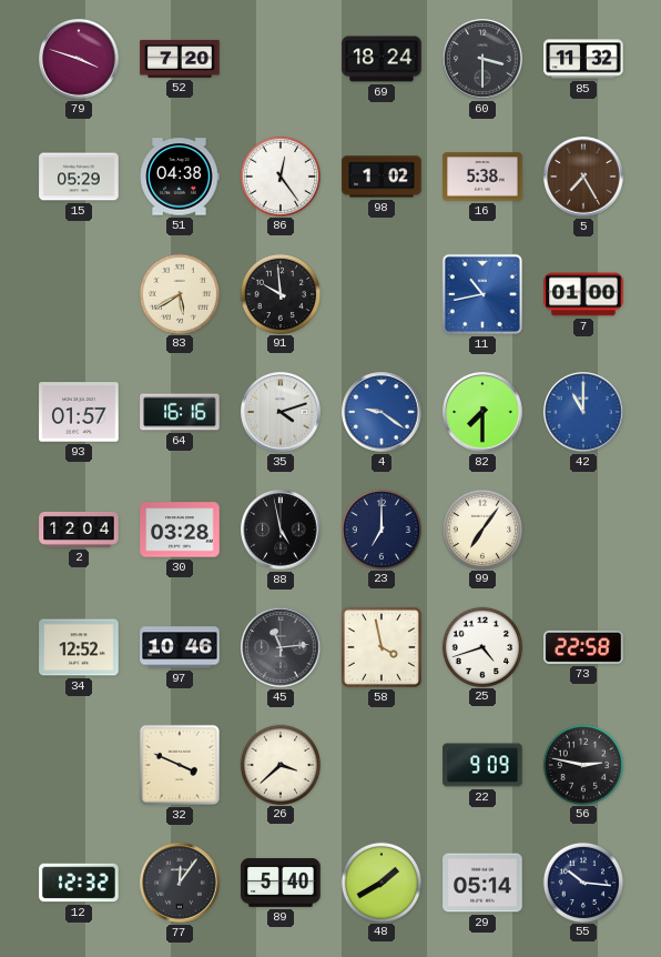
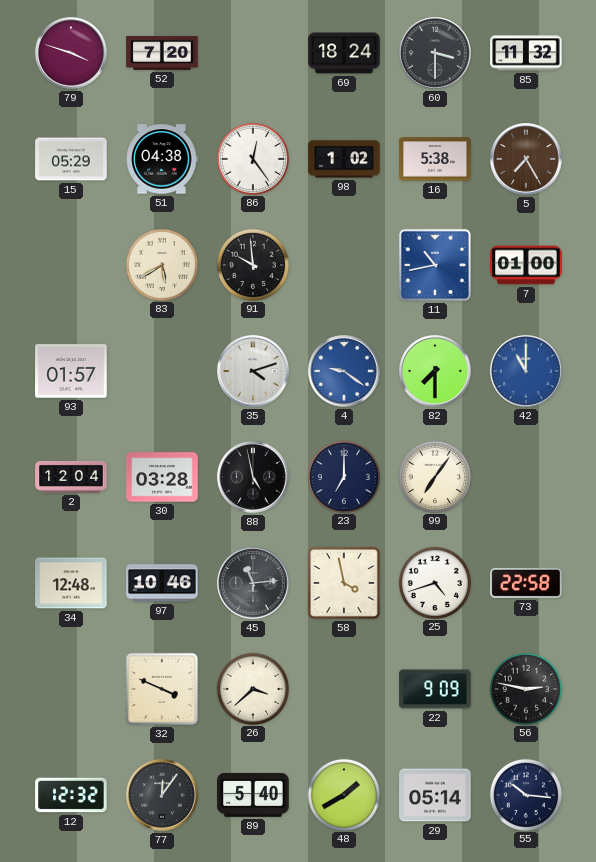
64: 16:16 -> none
34: 12:52 -> 12:48
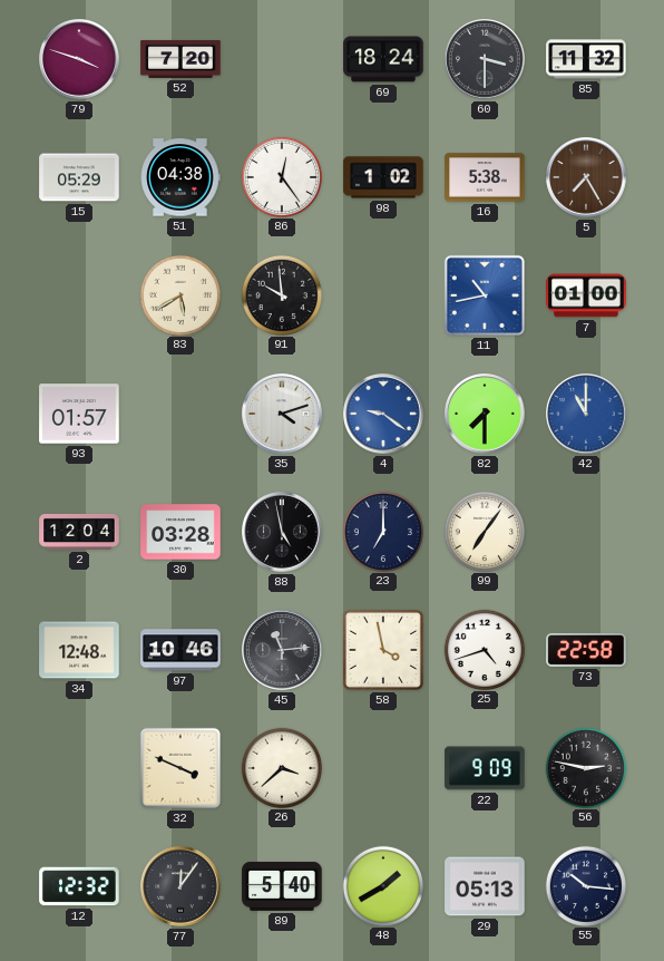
29: 05:14 -> 05:13
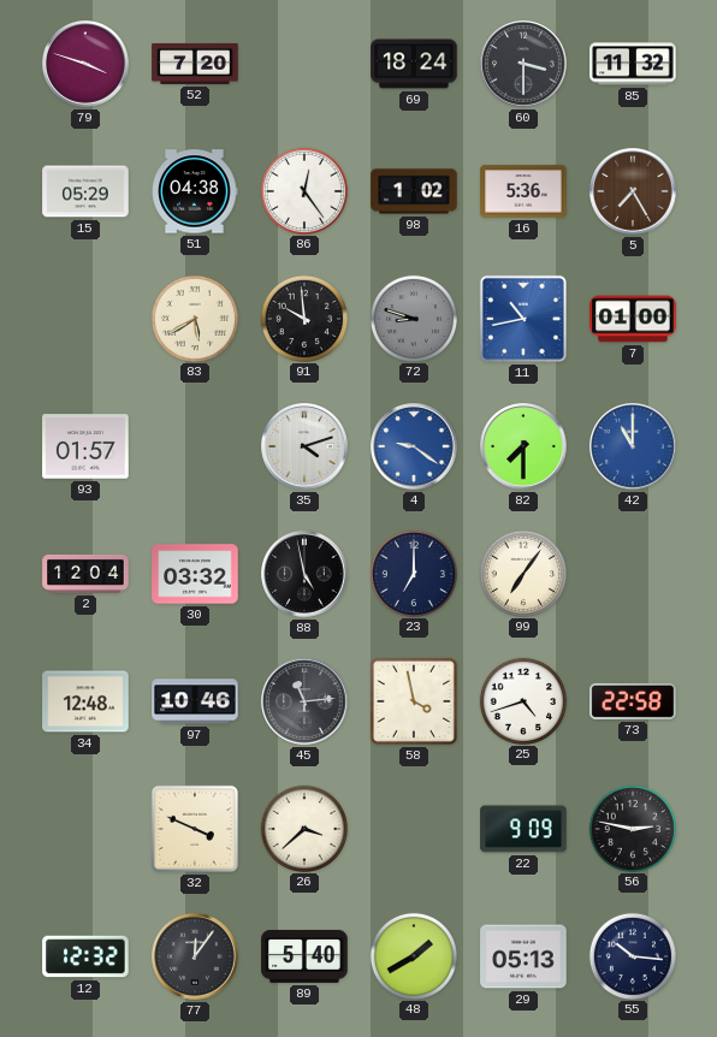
16: 5:38 -> 5:36
72: none -> 8:48
30: 03:28 -> 03:32
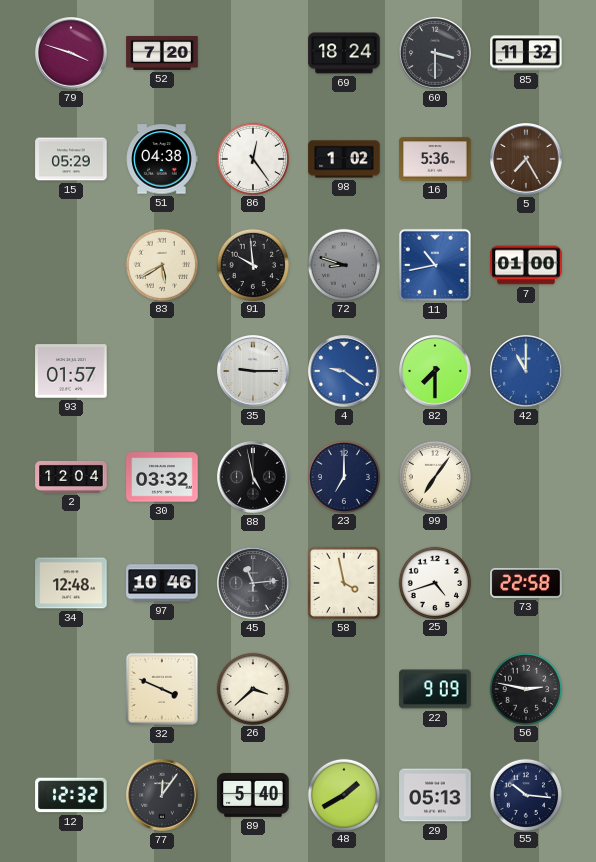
35: 4:12 -> 9:15
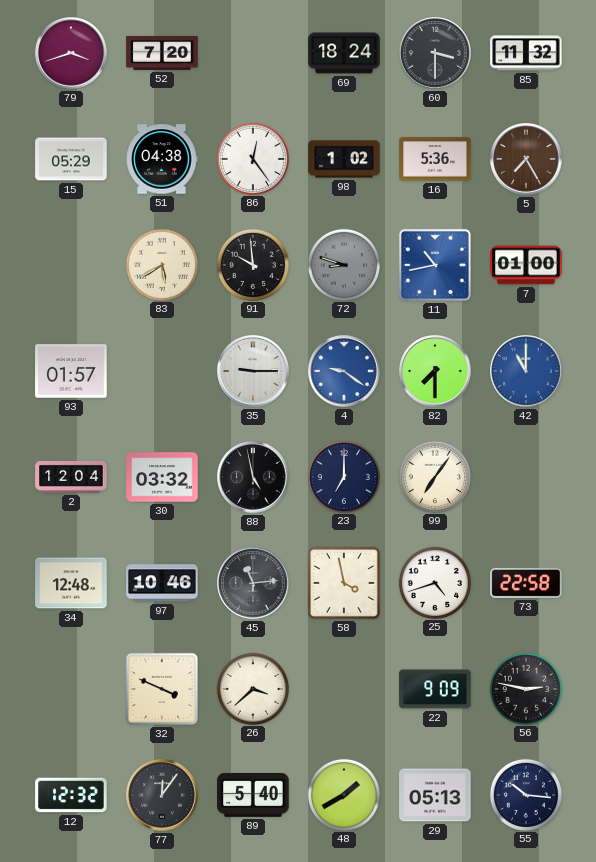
79: 3:48 -> 3:42
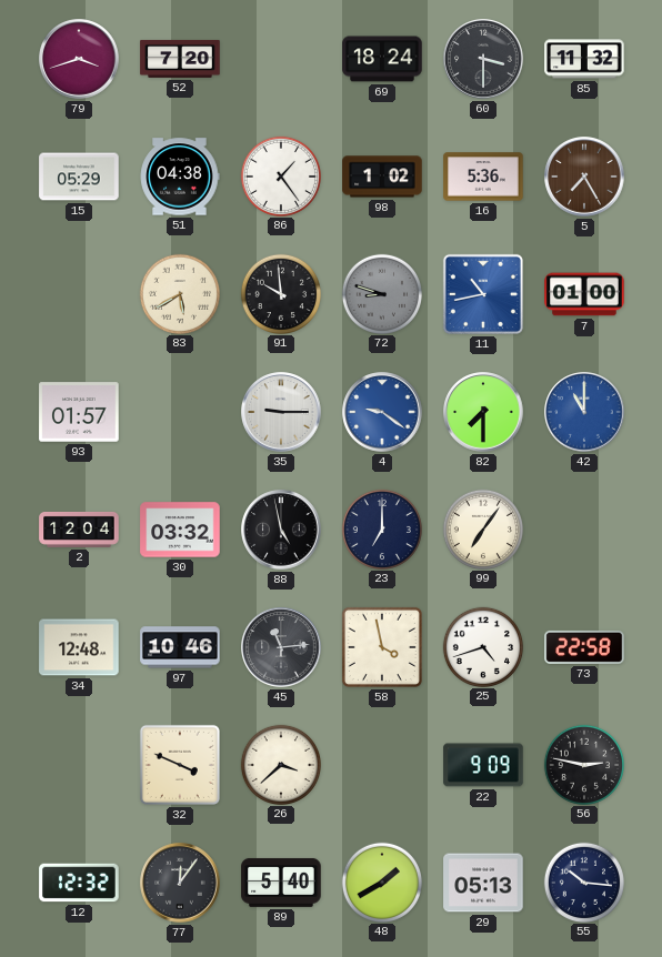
86: 12:24 -> 1:24
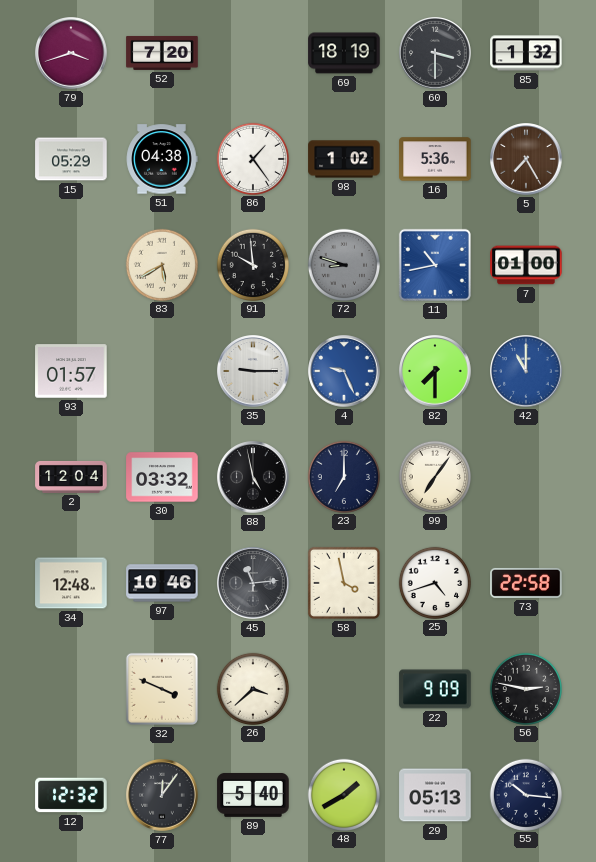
69: 18:24 -> 18:19
85: 11:32 -> 1:32
4: 9:21 -> 9:26
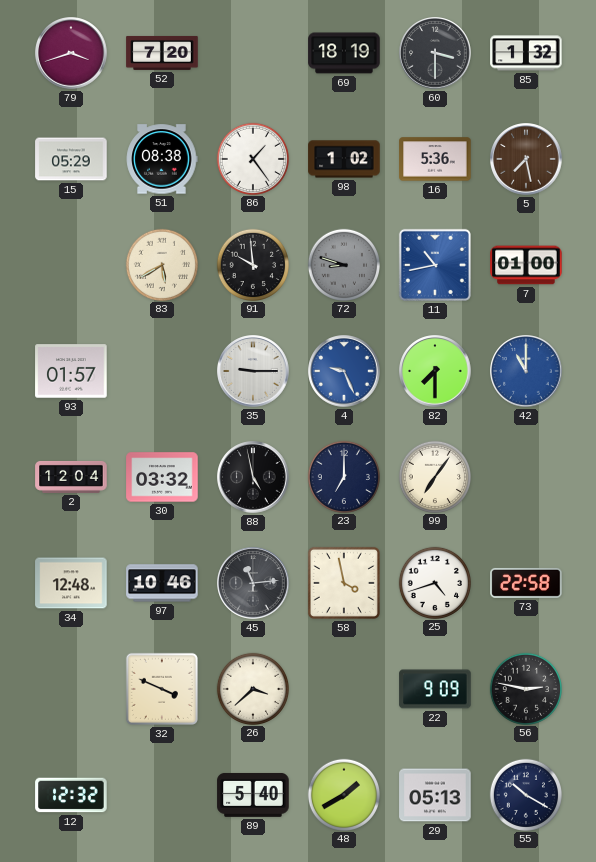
51: 04:38 -> 08:38
5: 7:25 -> 7:28
77: 12:06 -> none
55: 10:16 -> 10:20
